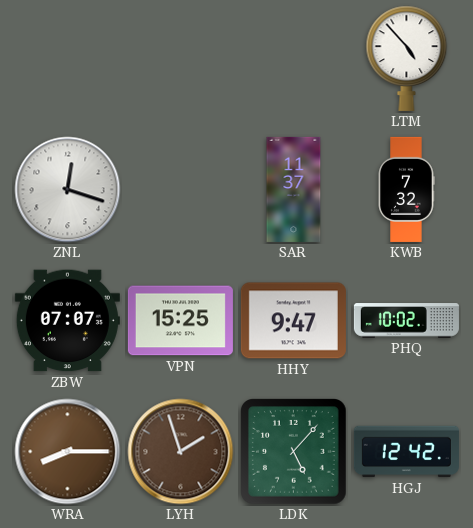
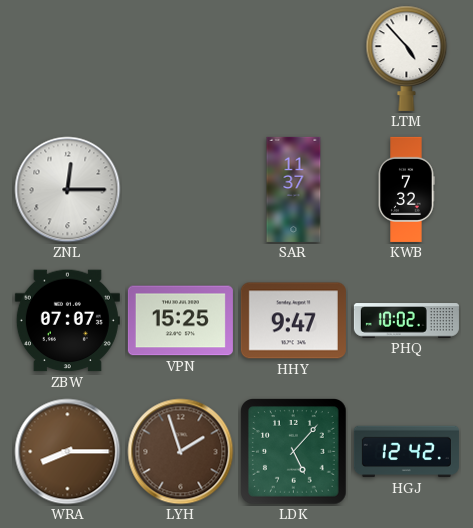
ZNL: 12:18 -> 12:15
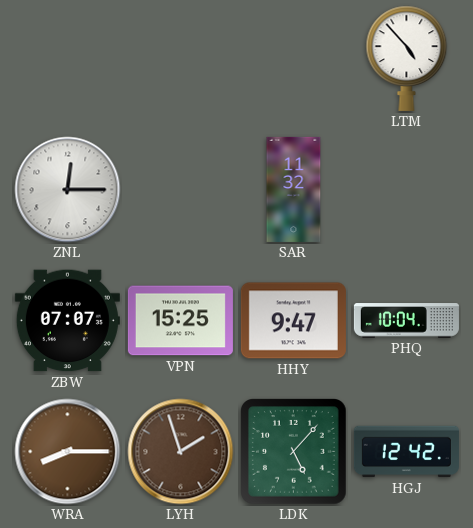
SAR: 11:37 -> 11:32
KWB: 7:32 -> none
PHQ: 10:02 -> 10:04
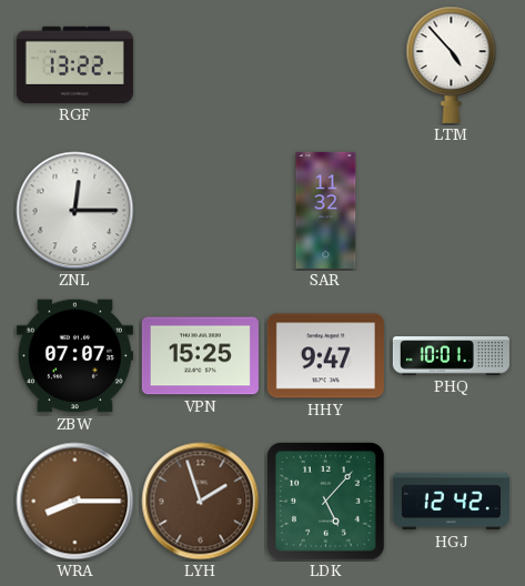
RGF: none -> 13:22
PHQ: 10:04 -> 10:01
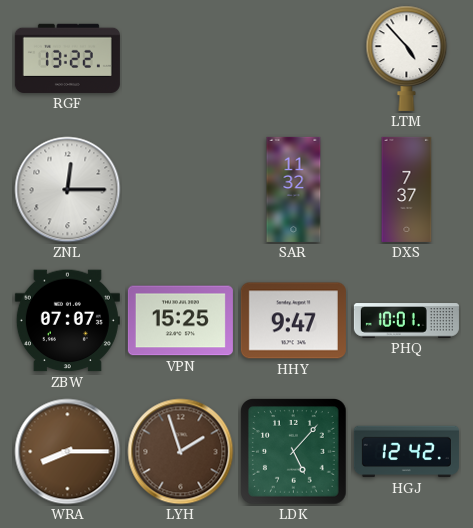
DXS: none -> 7:37
